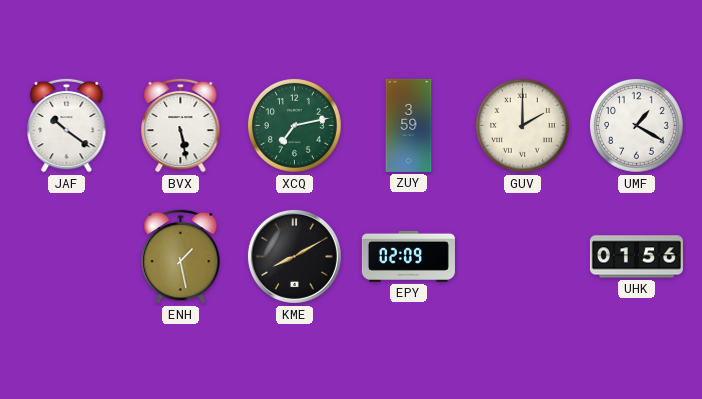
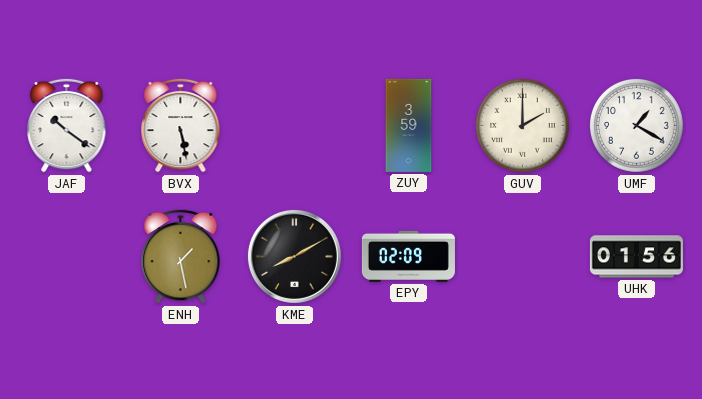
XCQ: 7:13 -> none
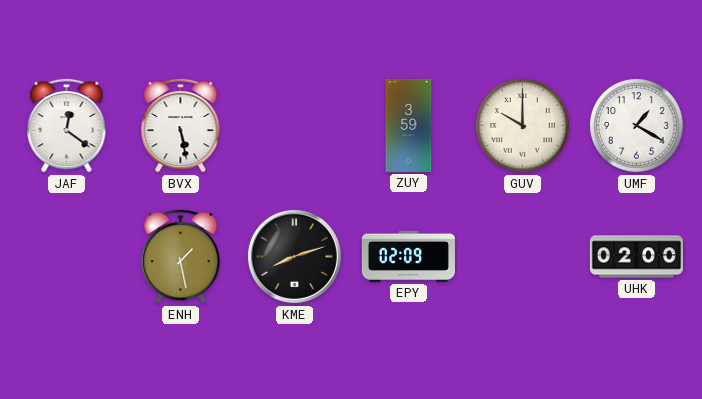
JAF: 10:21 -> 12:21
GUV: 2:00 -> 10:00
KME: 8:10 -> 8:12
UHK: 01:56 -> 02:00
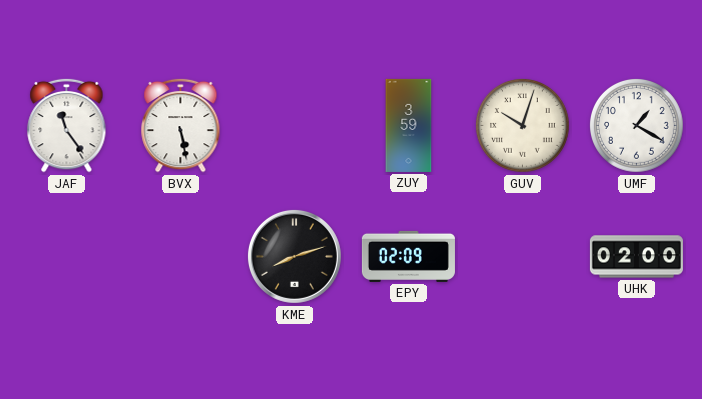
JAF: 12:21 -> 11:24
GUV: 10:00 -> 10:03
ENH: 1:28 -> none
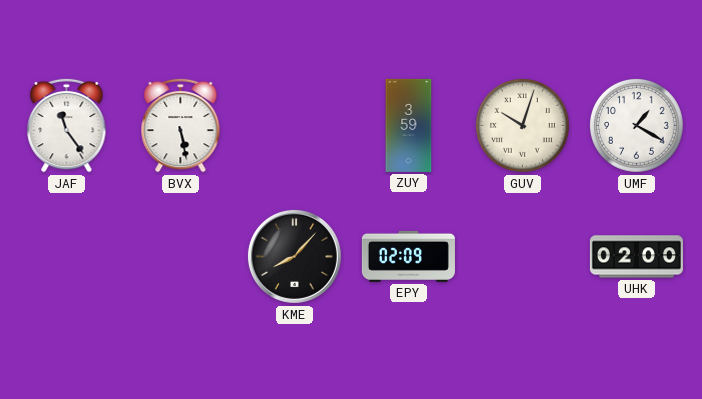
KME: 8:12 -> 8:07
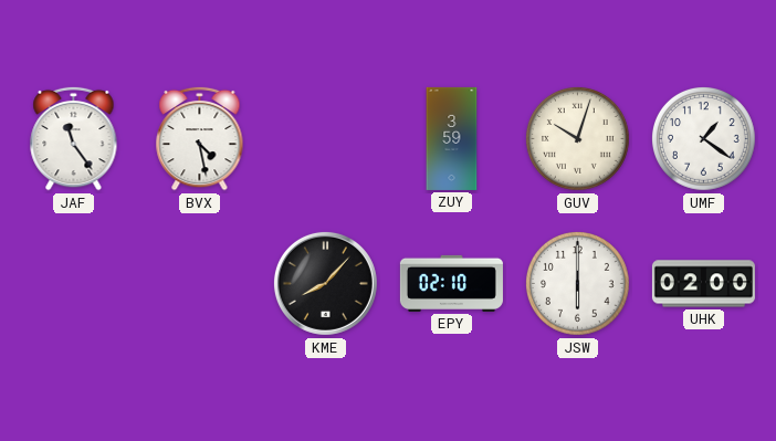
BVX: 5:28 -> 4:28
UMF: 1:20 -> 1:21
EPY: 02:09 -> 02:10
JSW: none -> 6:00
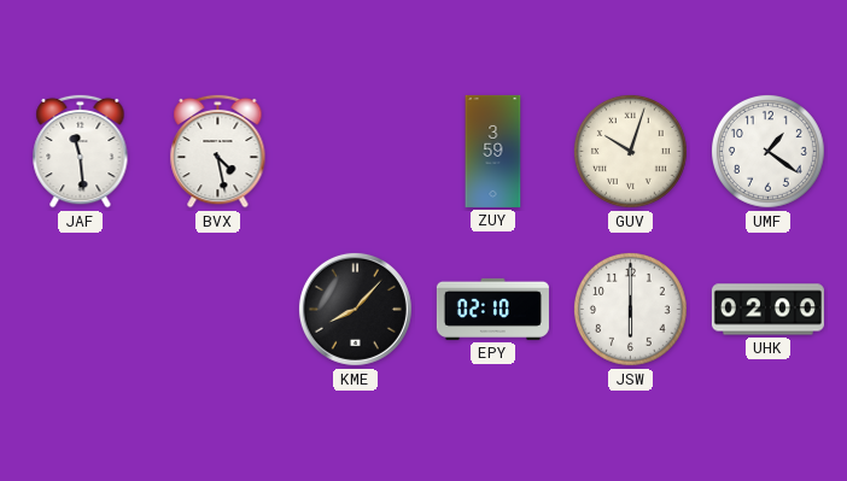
JAF: 11:24 -> 11:29
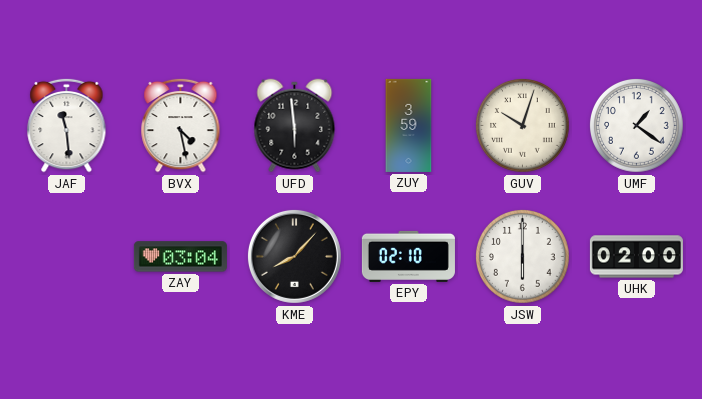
UFD: none -> 5:59
ZAY: none -> 03:04
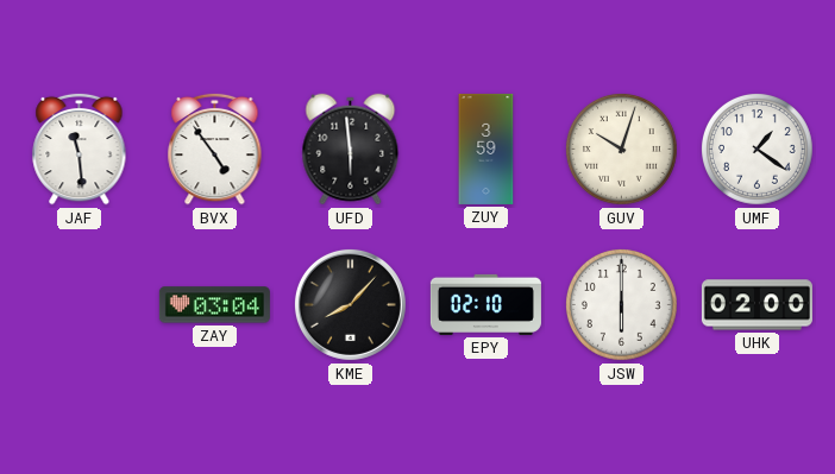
BVX: 4:28 -> 4:54
